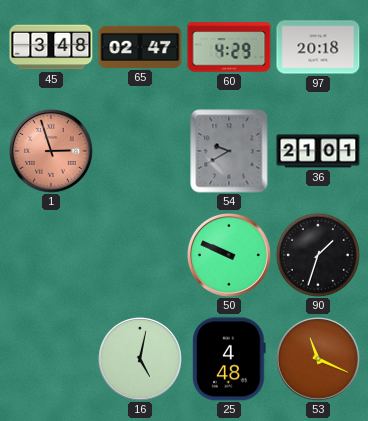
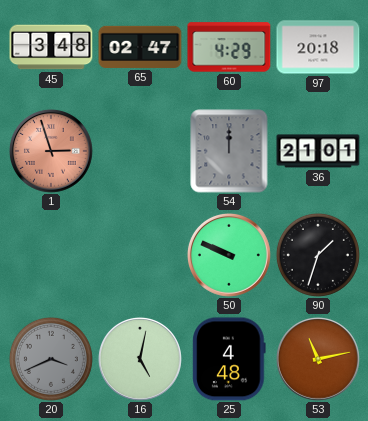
54: 9:40 -> 12:00
20: none -> 3:41
53: 11:19 -> 11:13
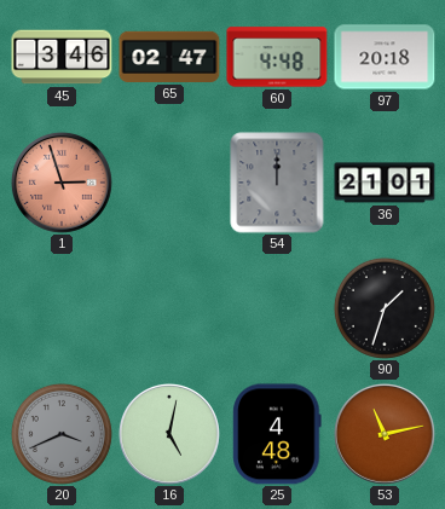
45: 3:48 -> 3:46
60: 4:29 -> 4:48
50: 9:49 -> none
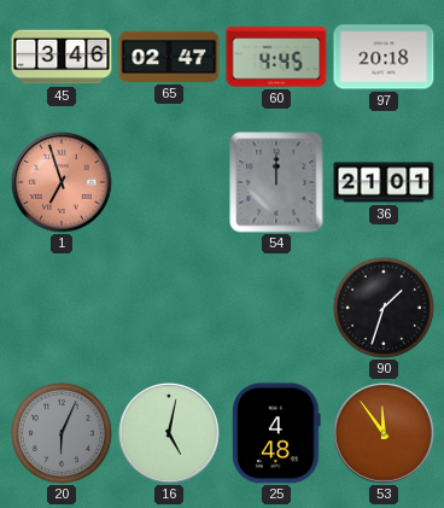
60: 4:48 -> 4:45
1: 2:57 -> 6:57
20: 3:41 -> 6:04
53: 11:13 -> 11:54
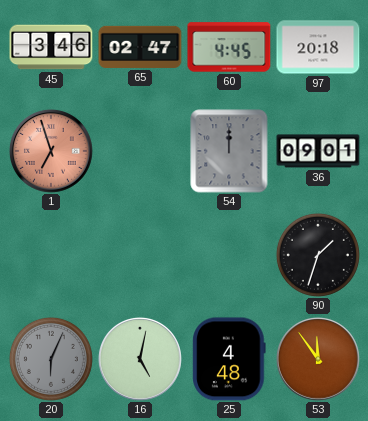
36: 21:01 -> 09:01
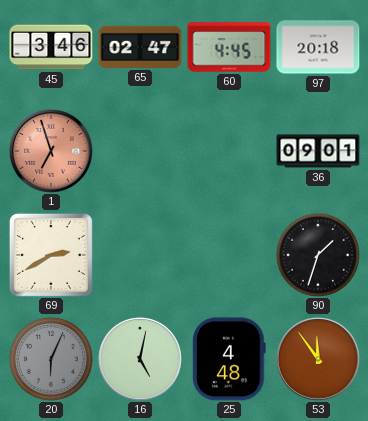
54: 12:00 -> none
69: none -> 2:40
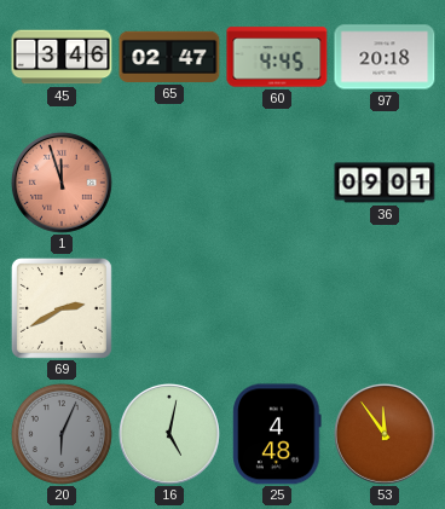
1: 6:57 -> 11:57
90: 1:33 -> none
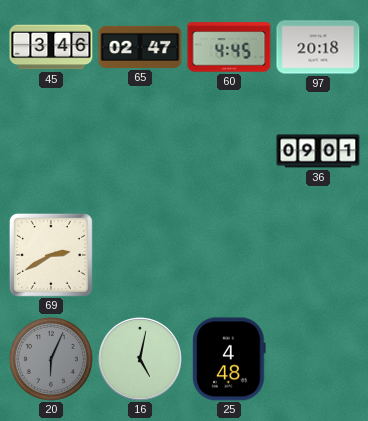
1: 11:57 -> none
53: 11:54 -> none
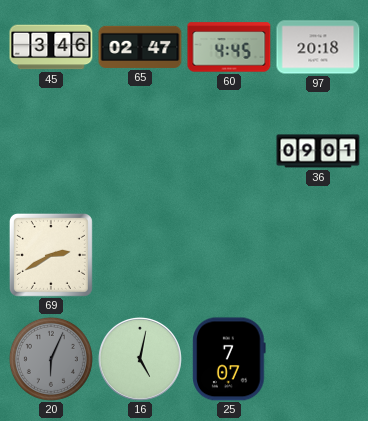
25: 4:48 -> 7:07
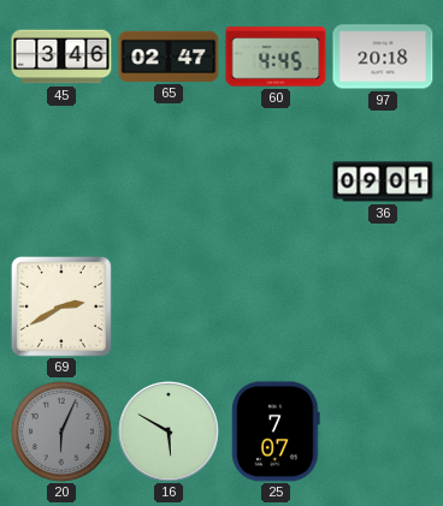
16: 5:02 -> 5:50
